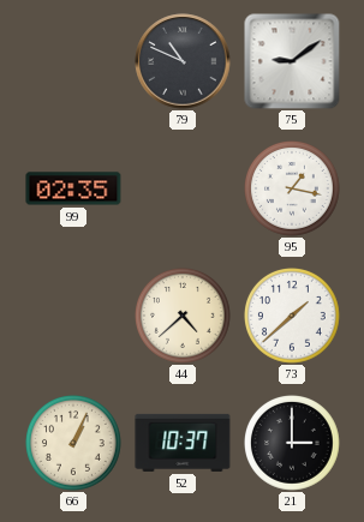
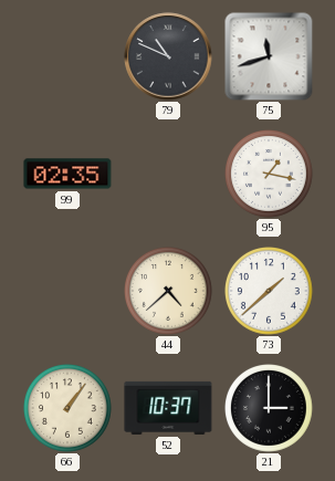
75: 9:09 -> 11:42
66: 1:04 -> 1:06
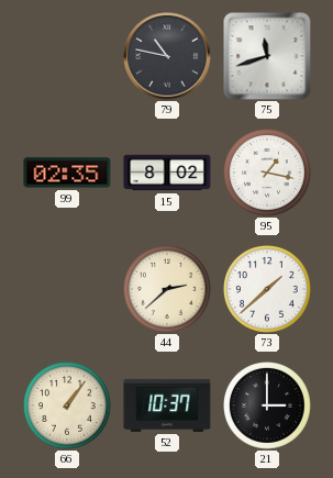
79: 10:49 -> 10:47
15: none -> 8:02
44: 4:38 -> 2:38
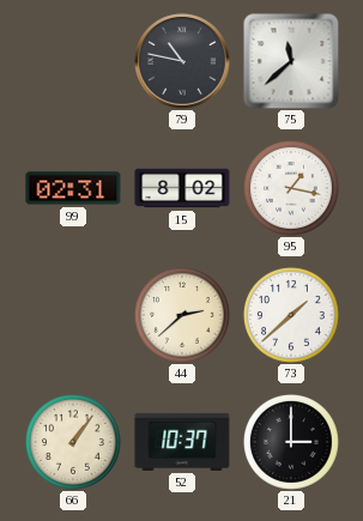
75: 11:42 -> 11:38
99: 02:35 -> 02:31
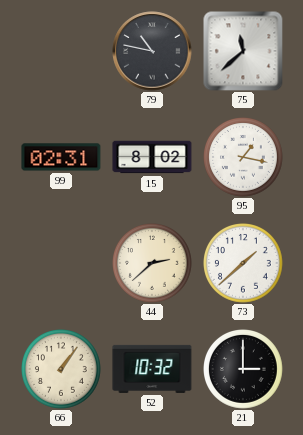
52: 10:37 -> 10:32
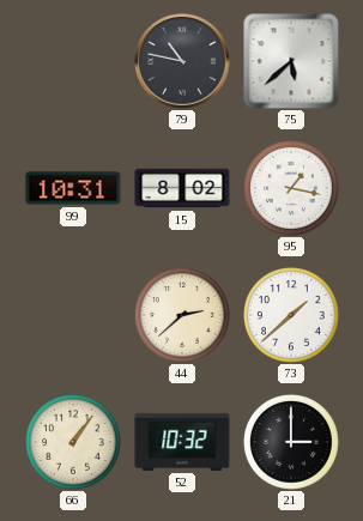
75: 11:38 -> 5:38
99: 02:31 -> 10:31
